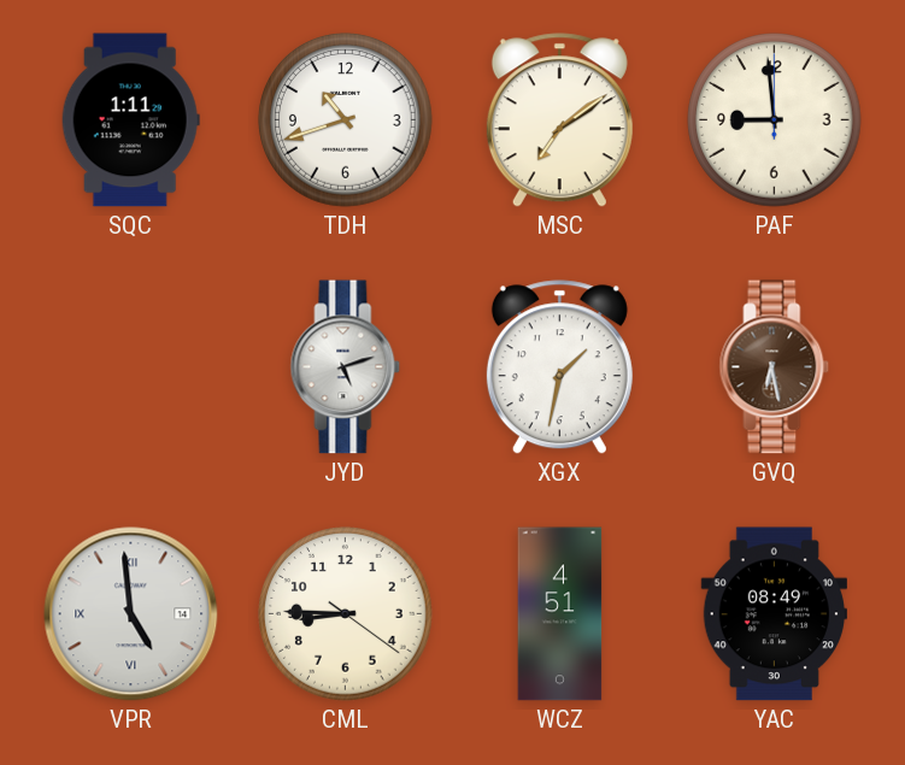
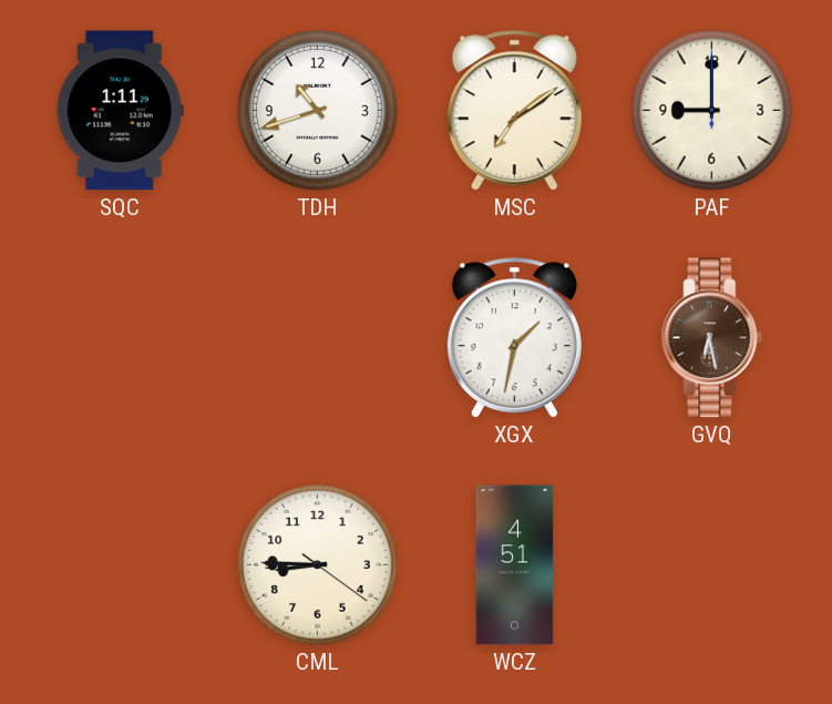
PAF: 8:59 -> 9:00
JYD: 5:12 -> none
VPR: 4:59 -> none
YAC: 08:49 -> none
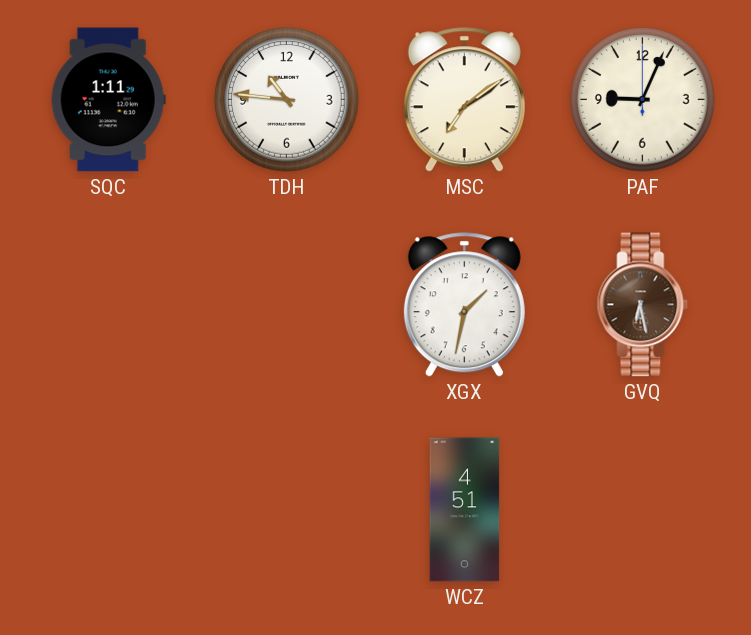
TDH: 10:42 -> 10:46
PAF: 9:00 -> 9:04
CML: 8:45 -> none
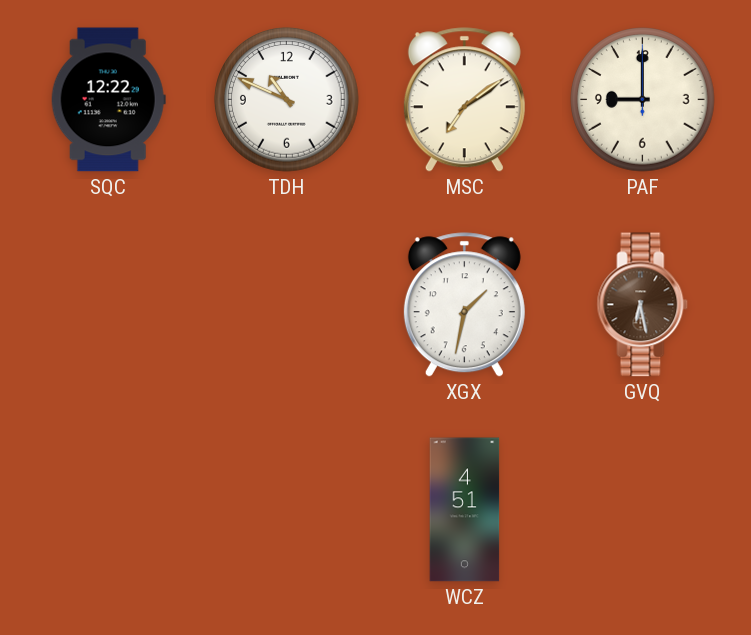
SQC: 1:11 -> 12:22
TDH: 10:46 -> 10:49
PAF: 9:04 -> 9:00
